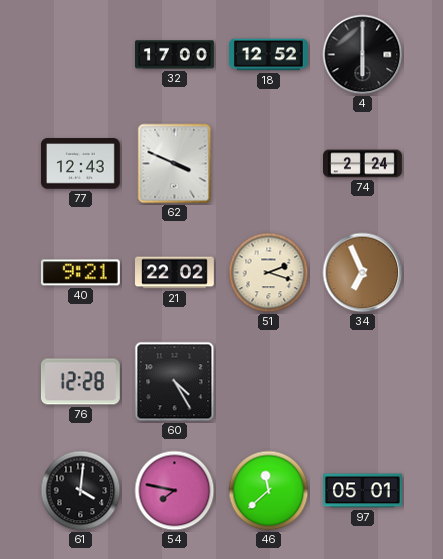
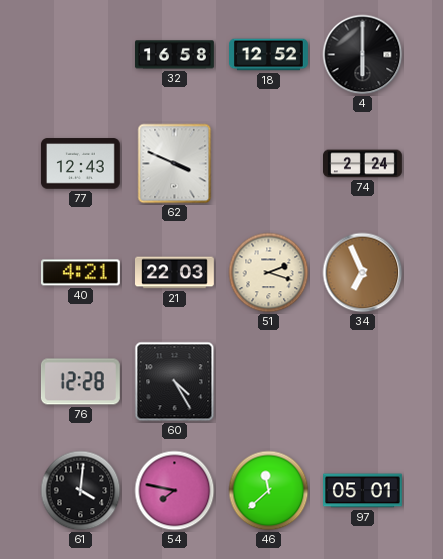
32: 17:00 -> 16:58
40: 9:21 -> 4:21
21: 22:02 -> 22:03
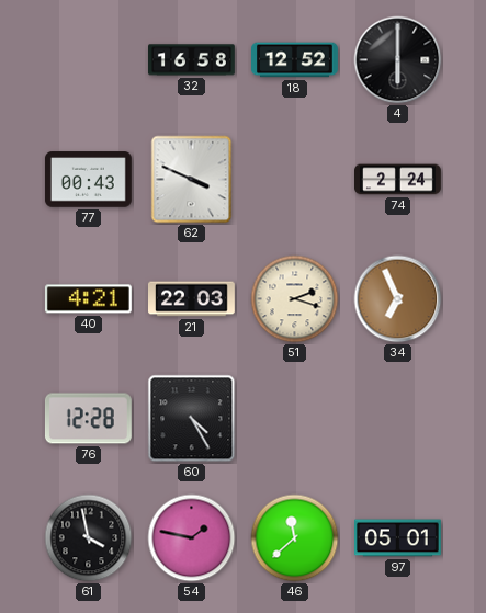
77: 12:43 -> 00:43
61: 4:01 -> 3:58
54: 7:47 -> 1:47
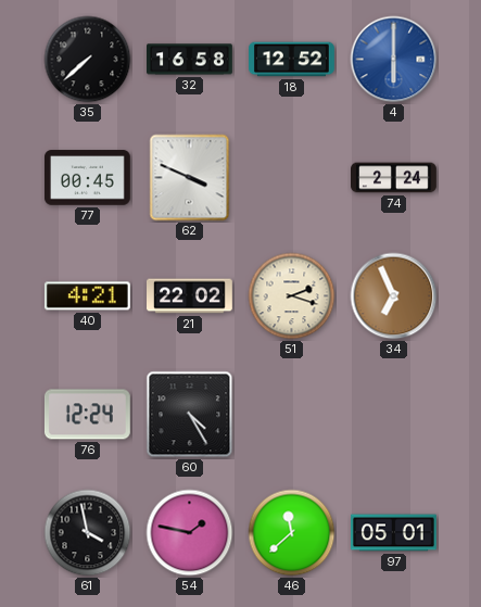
35: none -> 7:38
4 dial: black -> blue
77: 00:43 -> 00:45
21: 22:03 -> 22:02
76: 12:28 -> 12:24
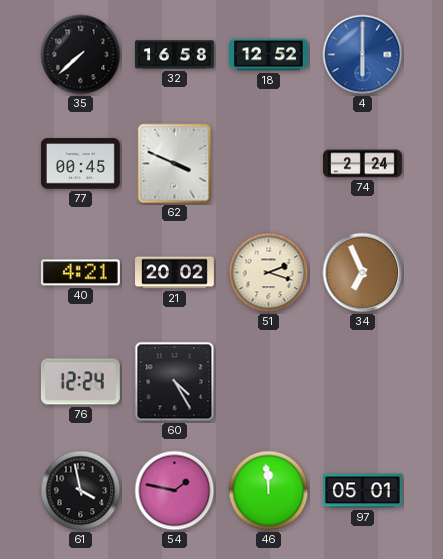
21: 22:02 -> 20:02
46: 11:38 -> 11:59
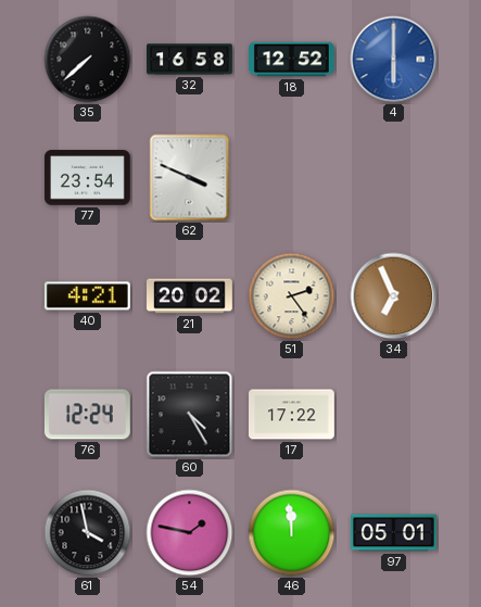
77: 00:45 -> 23:54
74: 2:24 -> none
51: 2:18 -> 2:24
17: none -> 17:22
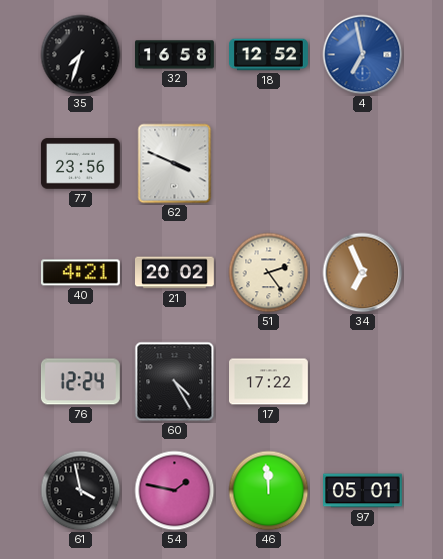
35: 7:38 -> 7:33
4: 6:00 -> 6:58
77: 23:54 -> 23:56
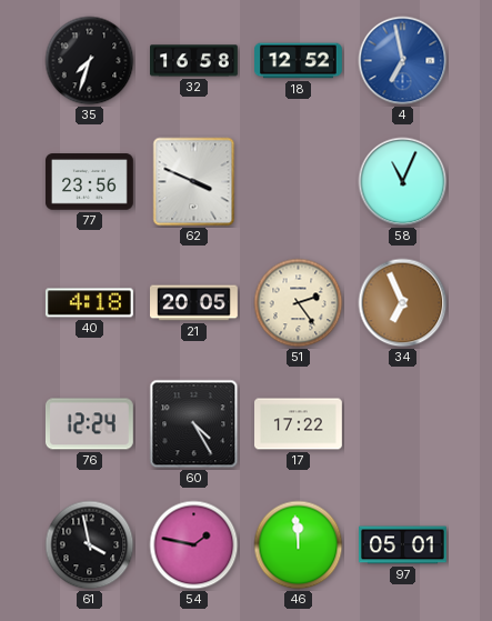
58: none -> 11:04
40: 4:21 -> 4:18
21: 20:02 -> 20:05
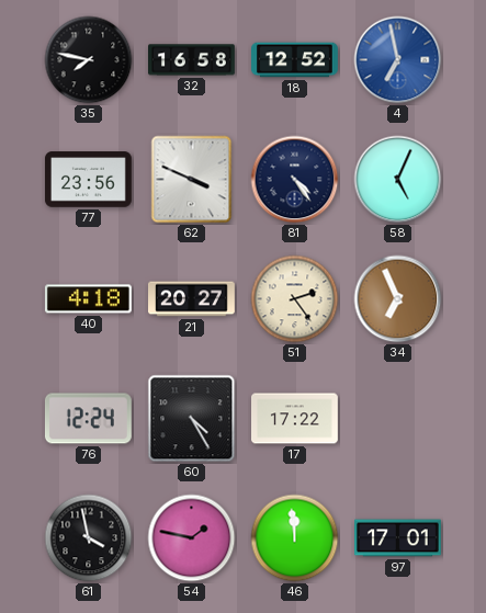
35: 7:33 -> 7:47
81: none -> 4:24
58: 11:04 -> 5:04
21: 20:05 -> 20:27
97: 05:01 -> 17:01
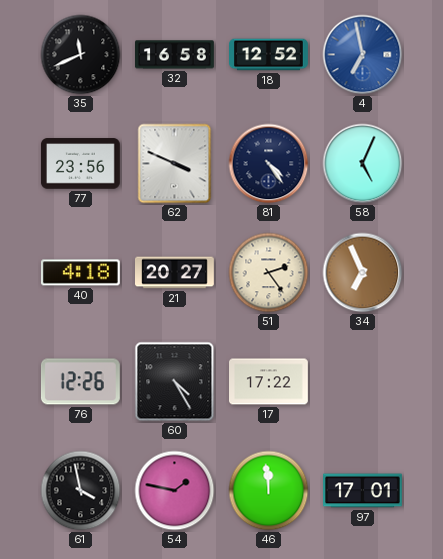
35: 7:47 -> 11:41
76: 12:24 -> 12:26
